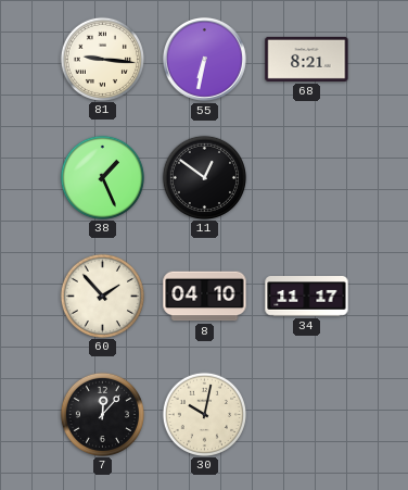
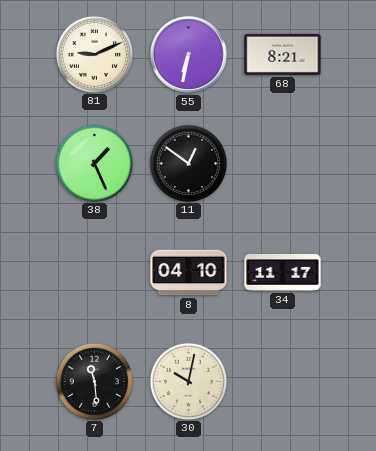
81: 9:16 -> 9:11
60: 1:53 -> none
7: 12:07 -> 11:29
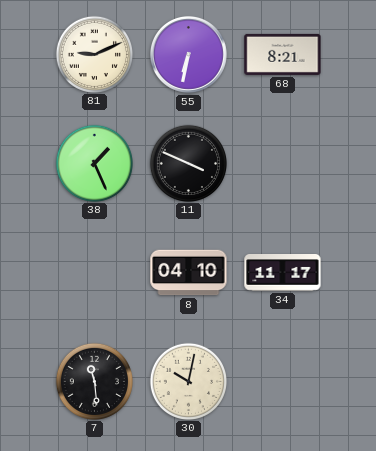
11: 12:51 -> 3:49
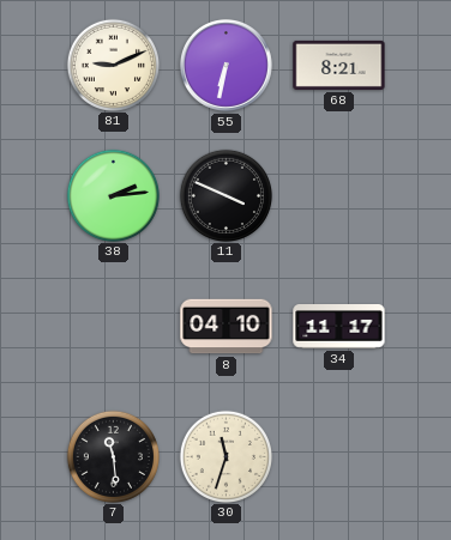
38: 1:26 -> 2:14
30: 10:02 -> 11:33
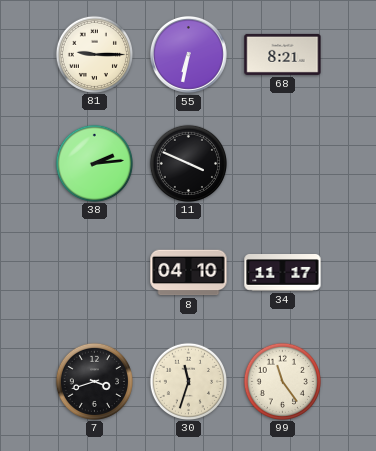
81: 9:11 -> 9:15
7: 11:29 -> 3:42
99: none -> 11:24
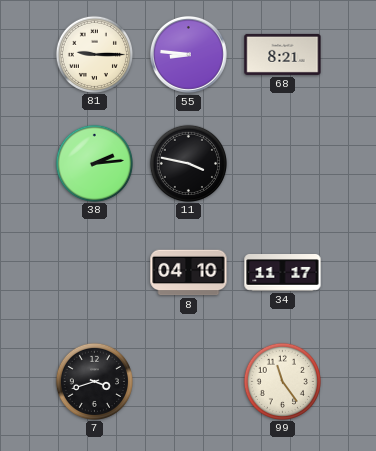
55: 6:32 -> 8:46
11: 3:49 -> 3:47
30: 11:33 -> none
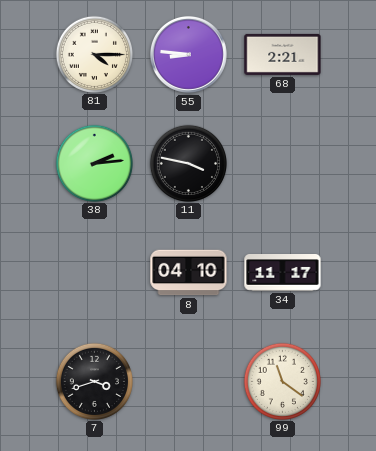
81: 9:15 -> 4:15
68: 8:21 -> 2:21
99: 11:24 -> 11:21
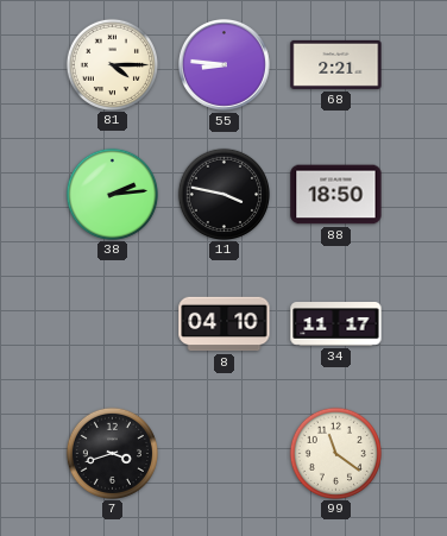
88: none -> 18:50
